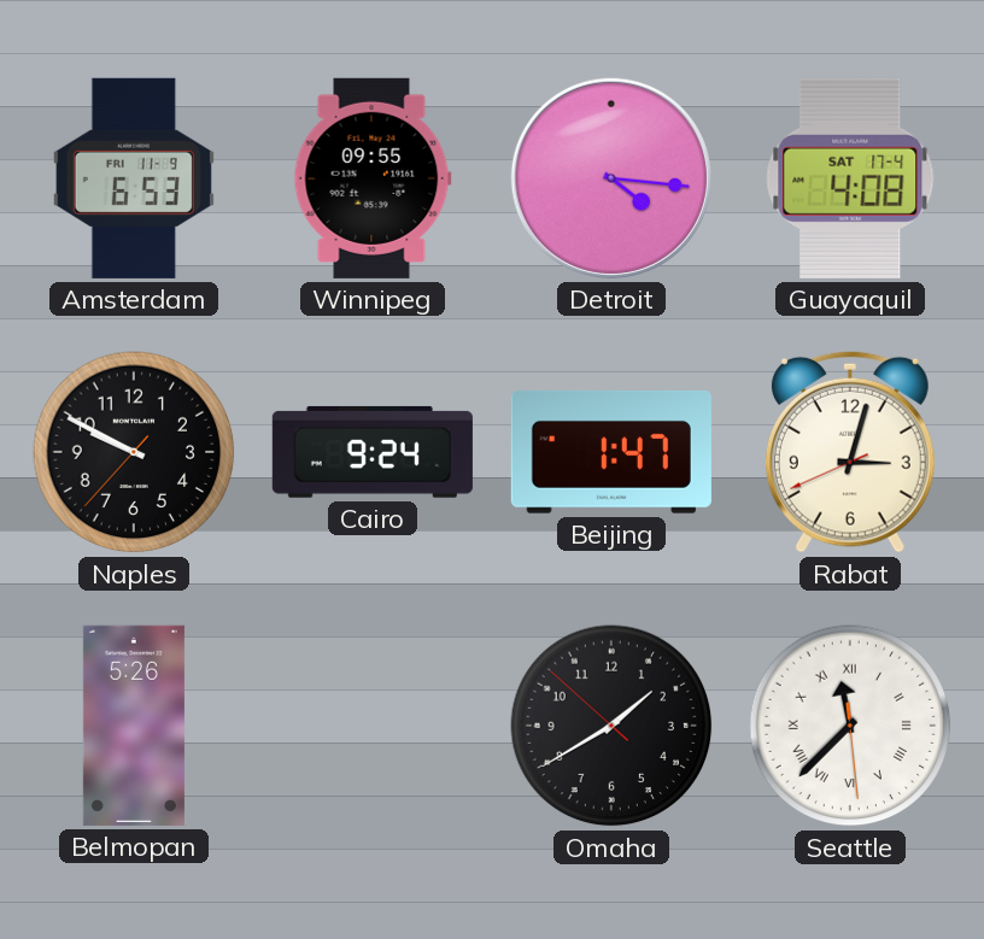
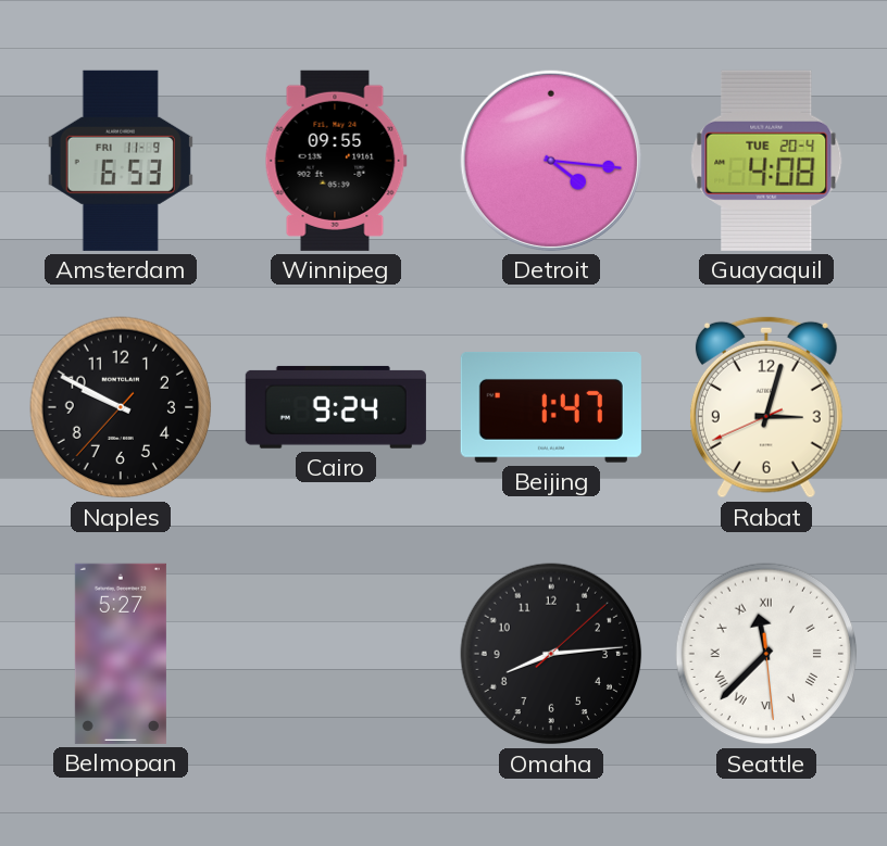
Guayaquil date: SAT 17-4 -> TUE 20-4
Belmopan: 5:26 -> 5:27
Omaha: 1:39 -> 8:14
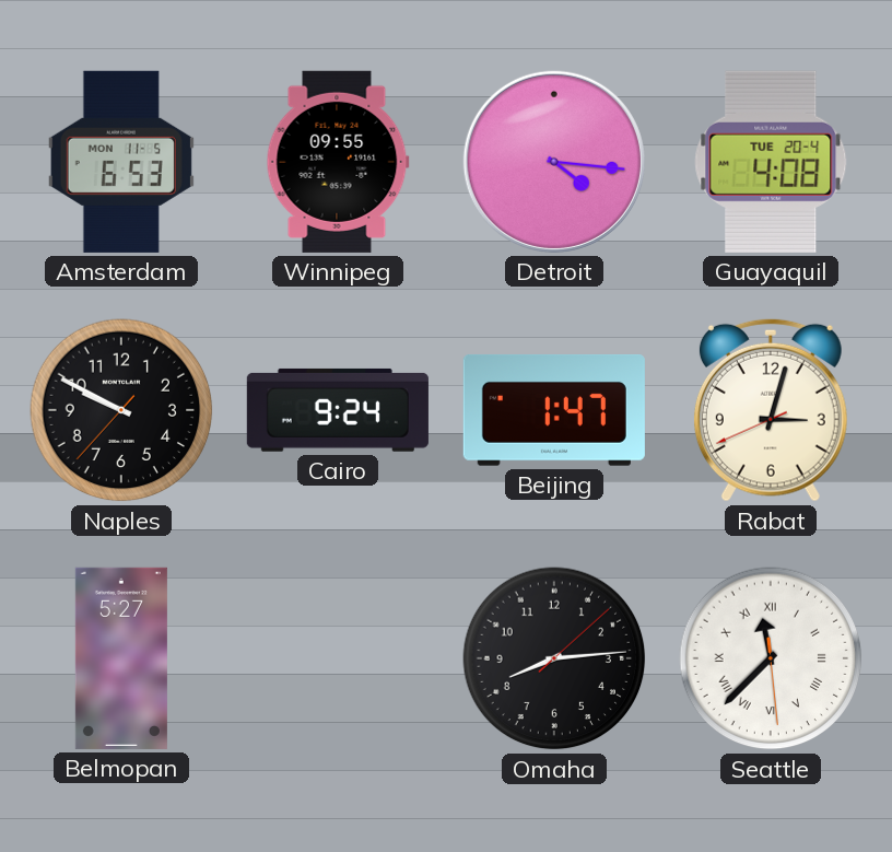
Amsterdam date: FRI 11-9 -> MON 11-5
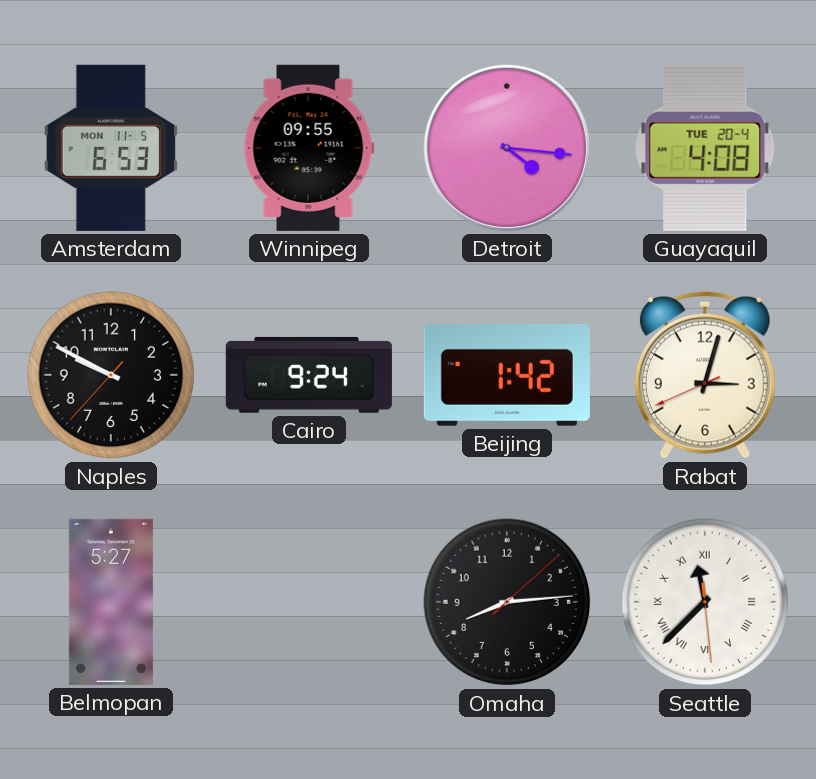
Beijing: 1:47 -> 1:42
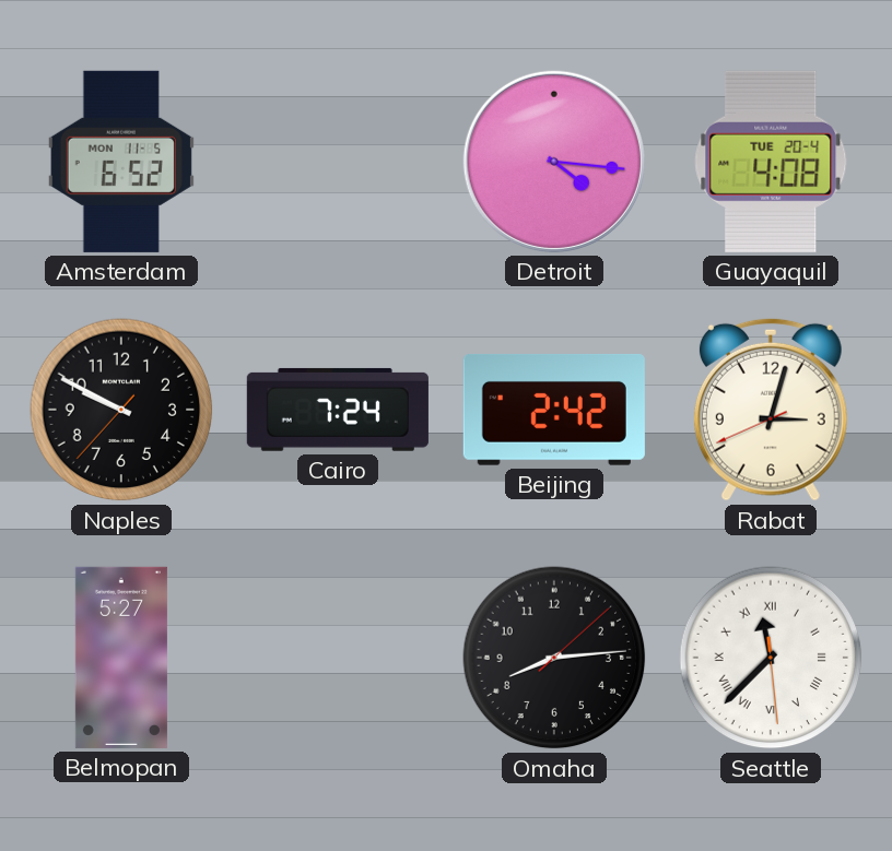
Amsterdam: 6:53 -> 6:52
Winnipeg: 09:55 -> none
Cairo: 9:24 -> 7:24
Beijing: 1:42 -> 2:42
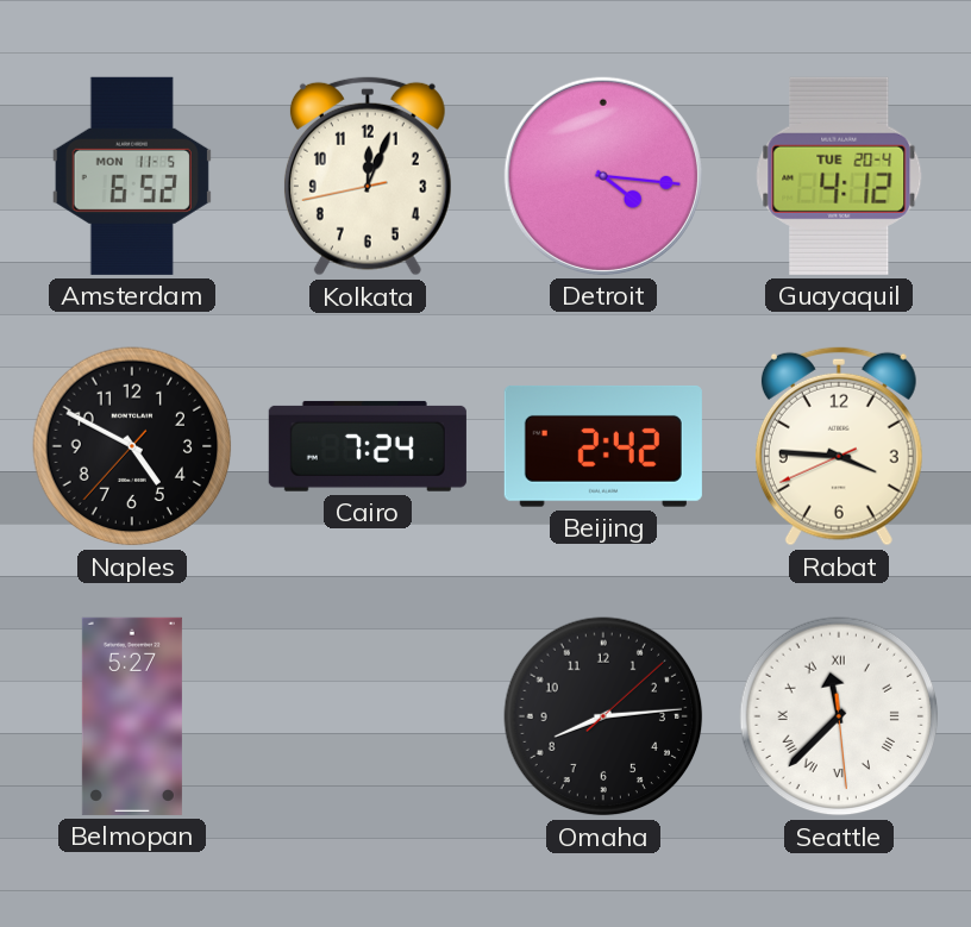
Kolkata: none -> 12:03
Guayaquil: 4:08 -> 4:12
Naples: 9:49 -> 4:49
Rabat: 3:02 -> 3:45
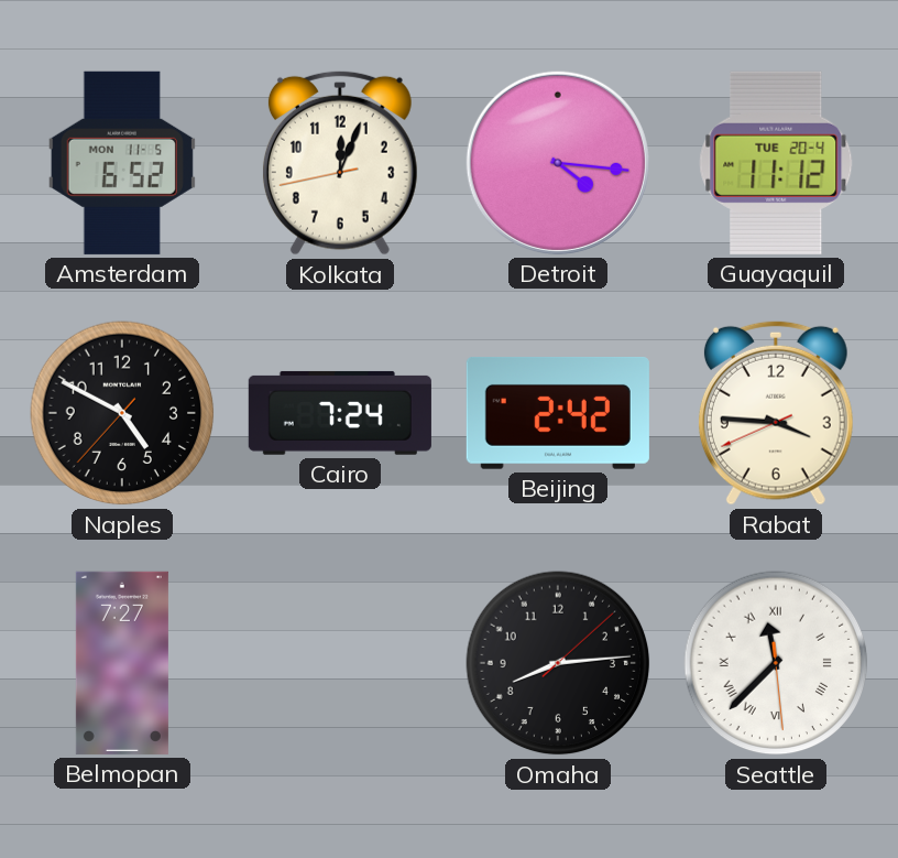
Guayaquil: 4:12 -> 11:12
Belmopan: 5:27 -> 7:27
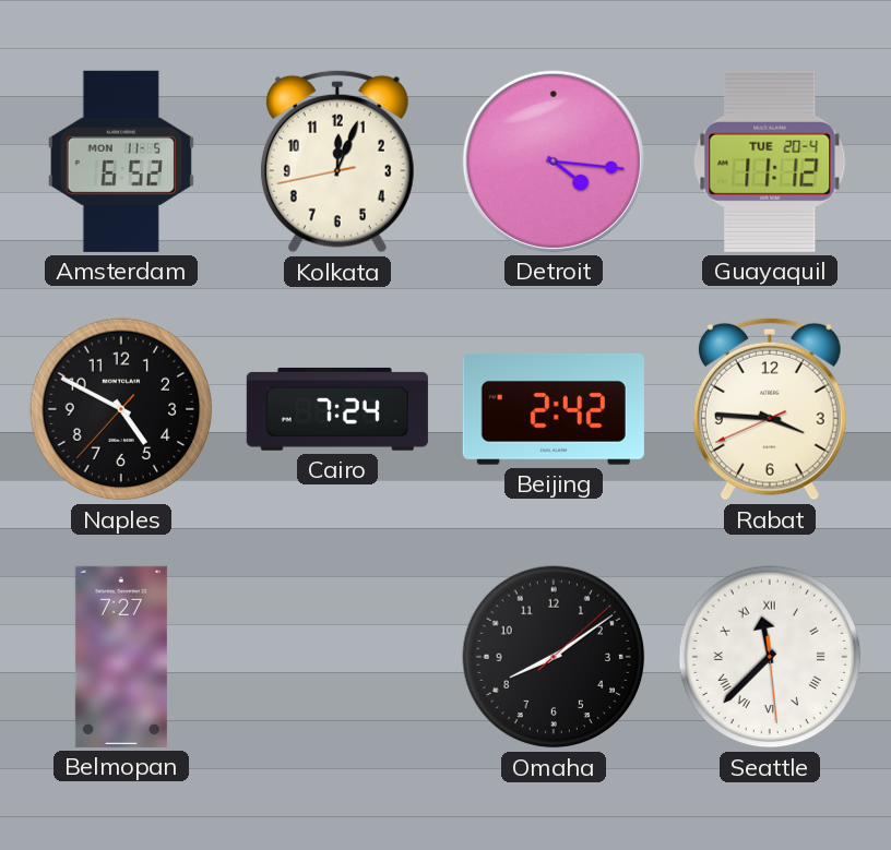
Omaha: 8:14 -> 8:09
